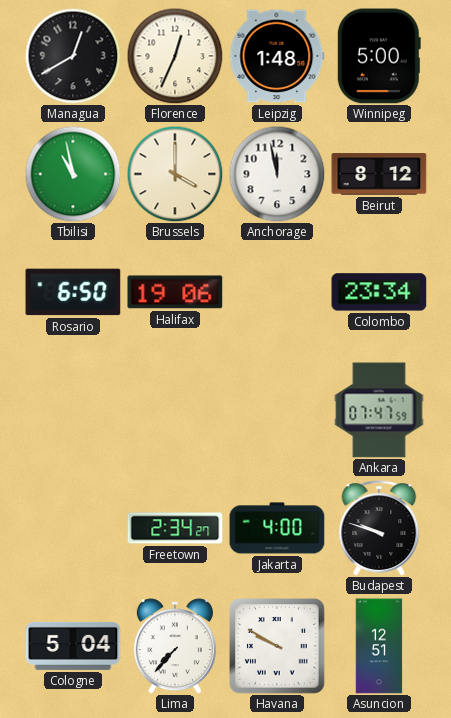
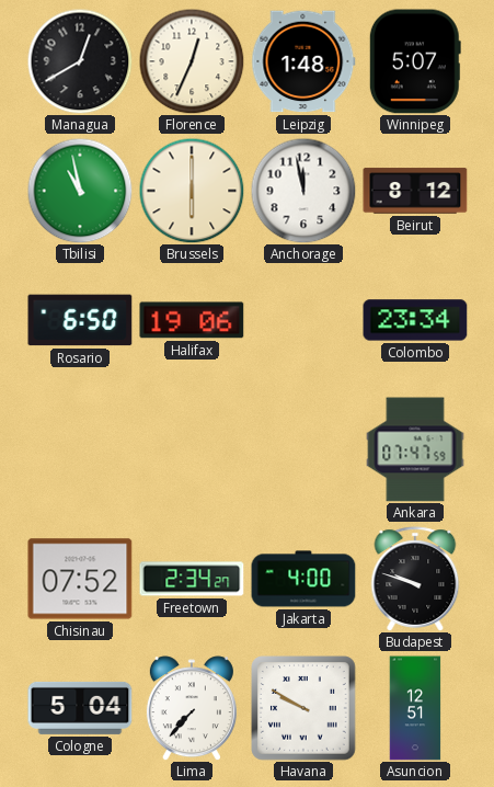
Winnipeg: 5:00 -> 5:07
Brussels: 4:00 -> 6:00
Chisinau: none -> 07:52
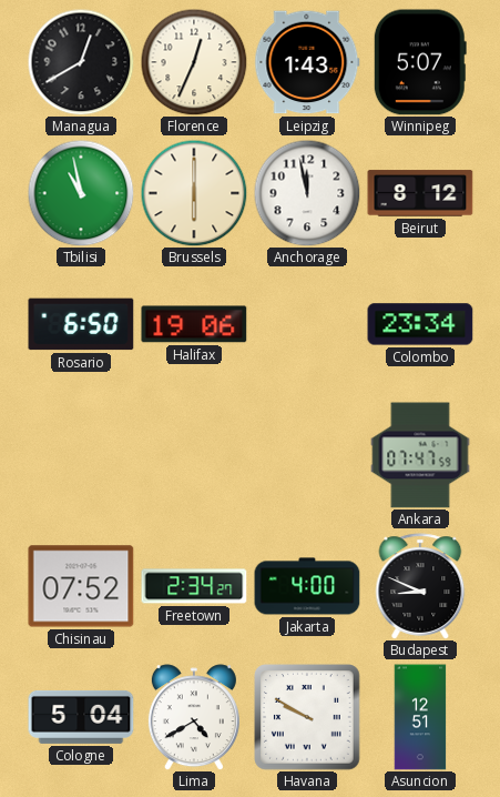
Leipzig: 1:48 -> 1:43
Budapest: 9:48 -> 8:49
Lima: 7:37 -> 4:40
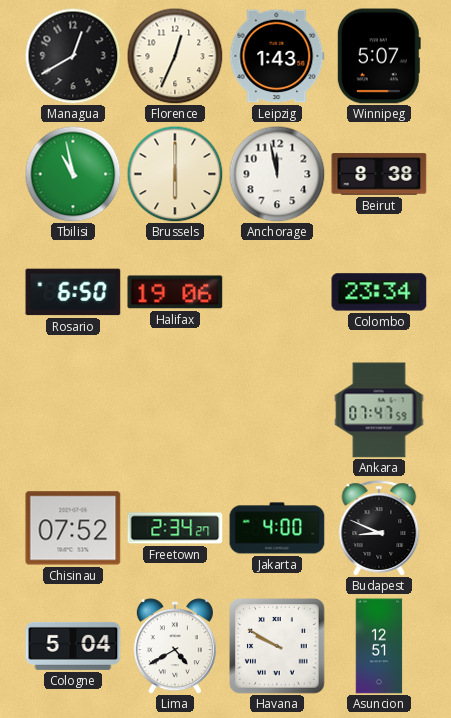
Beirut: 8:12 -> 8:38
